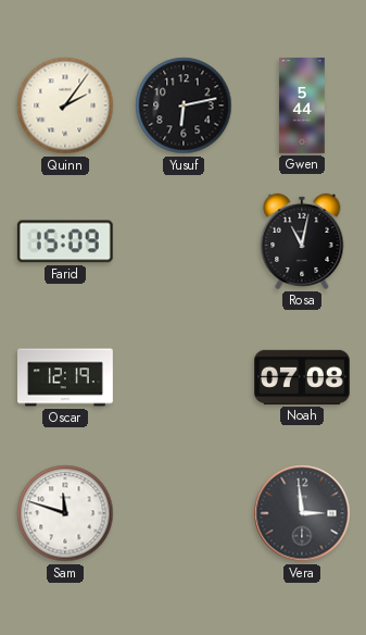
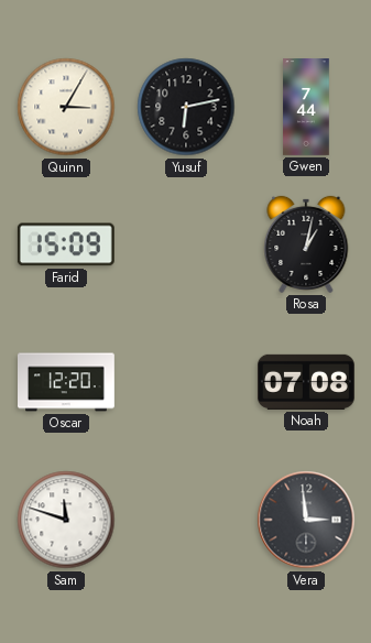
Quinn: 2:06 -> 3:05
Gwen: 5:44 -> 7:44
Rosa: 11:02 -> 1:02
Oscar: 12:19 -> 12:20
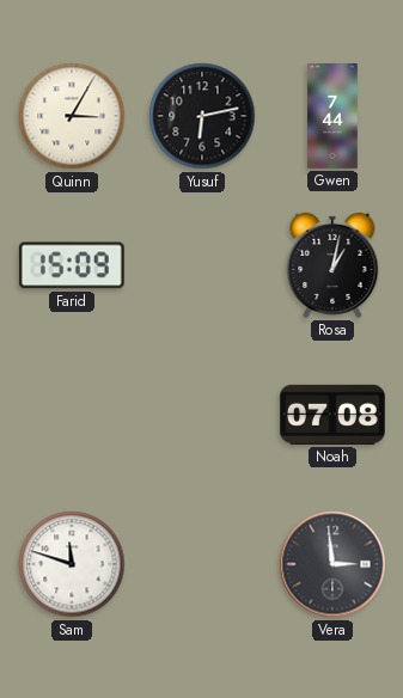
Oscar: 12:20 -> none
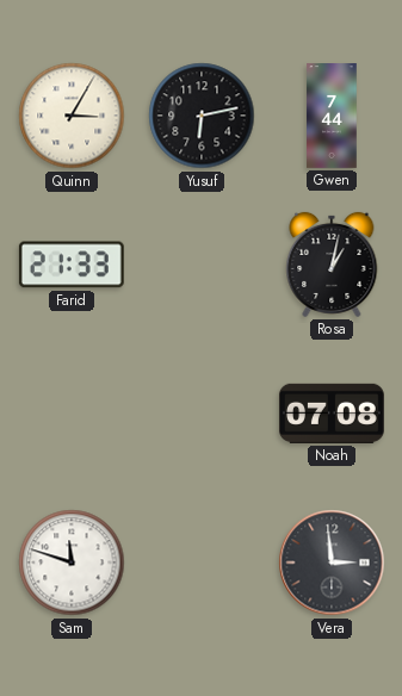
Farid: 15:09 -> 21:33
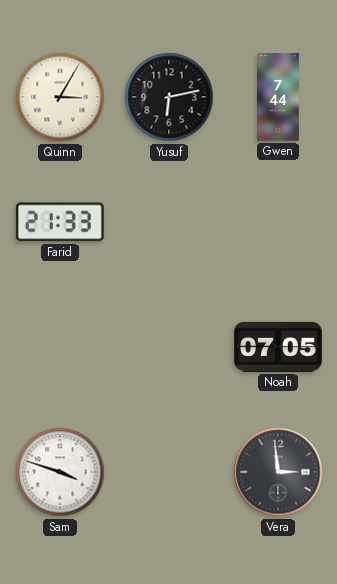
Rosa: 1:02 -> none
Noah: 07:08 -> 07:05
Sam: 11:48 -> 3:48
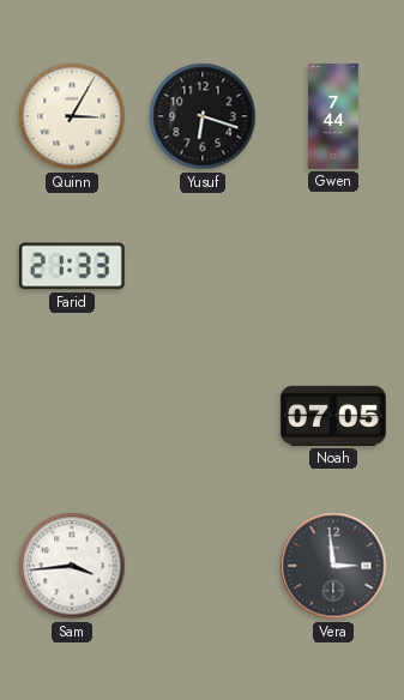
Yusuf: 6:13 -> 6:18
Sam: 3:48 -> 3:44
